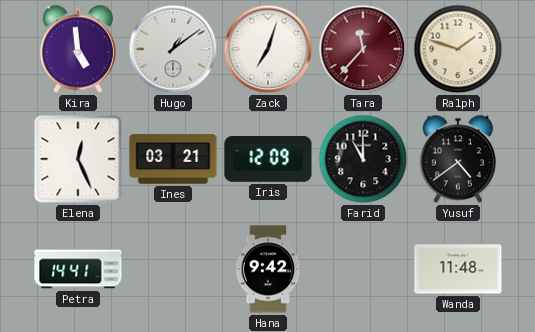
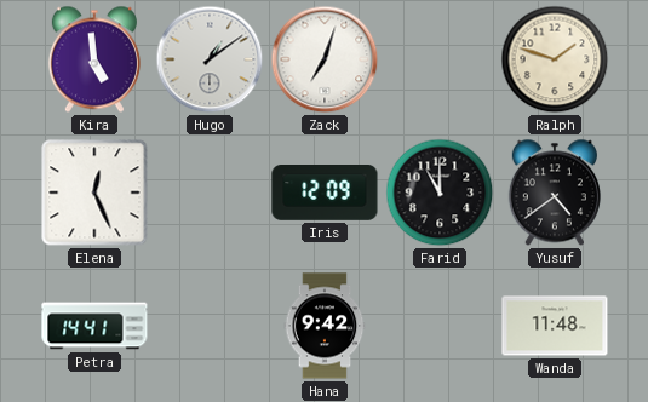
Tara: 11:37 -> none
Ines: 03:21 -> none
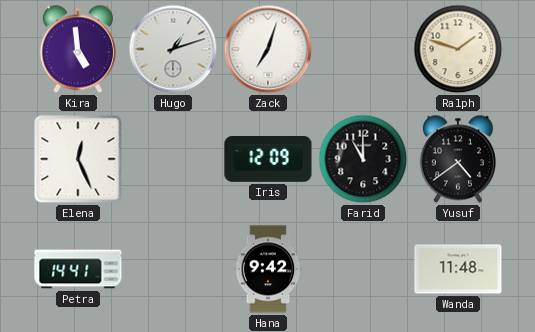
Hugo: 1:09 -> 1:12
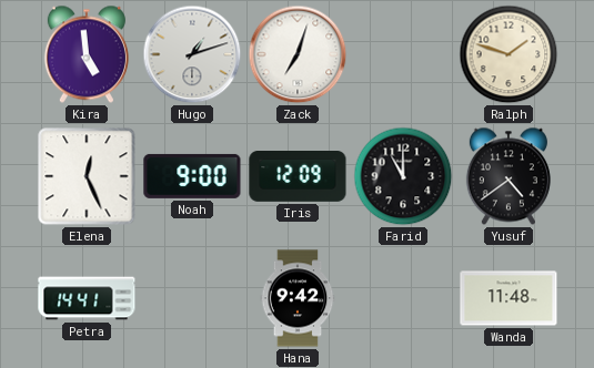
Noah: none -> 9:00
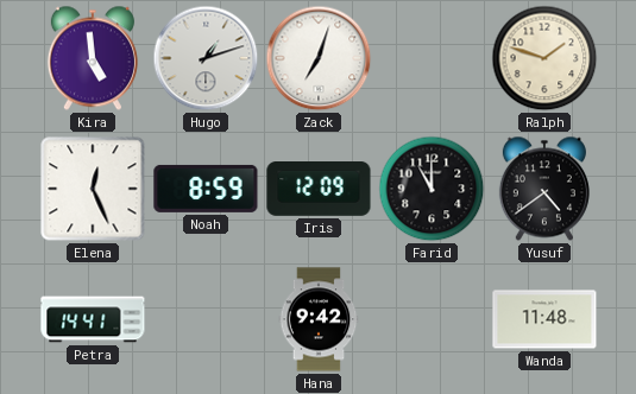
Noah: 9:00 -> 8:59
